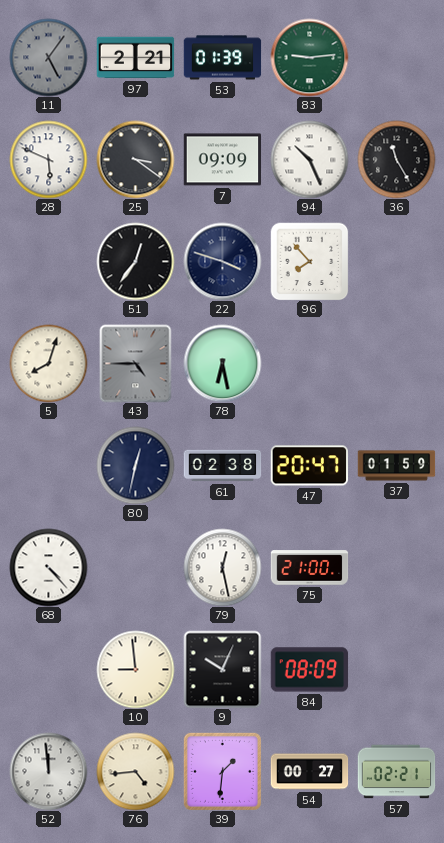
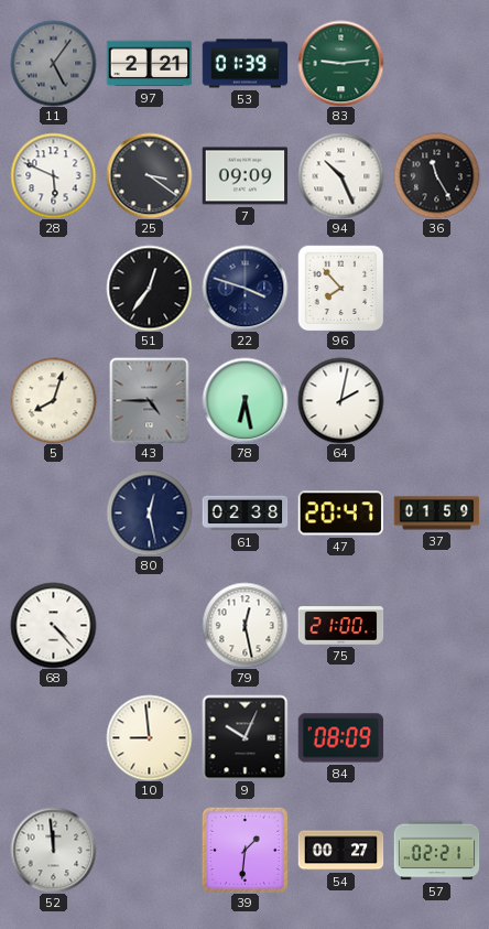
64: none -> 2:02
80: 12:32 -> 12:28
76: 4:44 -> none
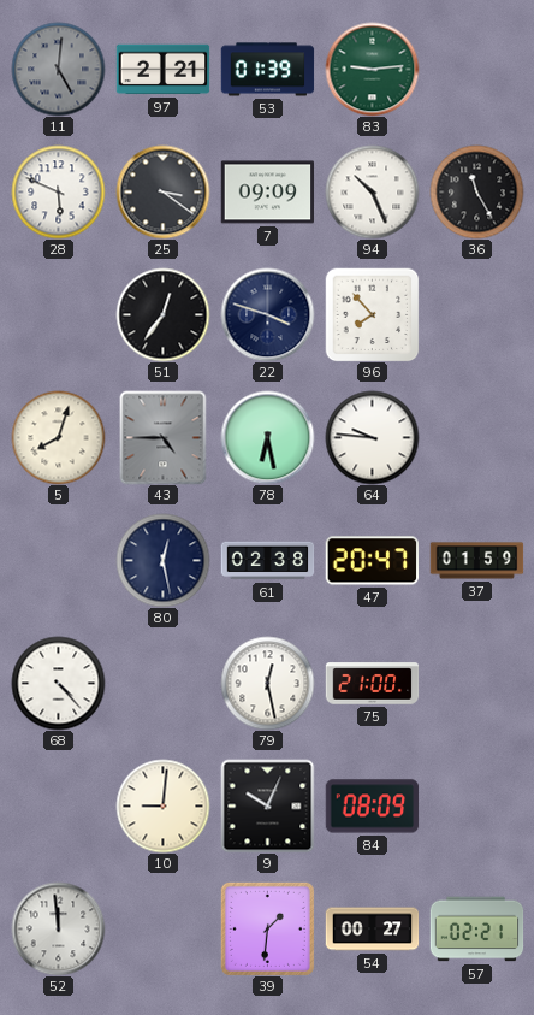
11: 5:06 -> 5:01
64: 2:02 -> 9:46
10: 8:59 -> 9:01
